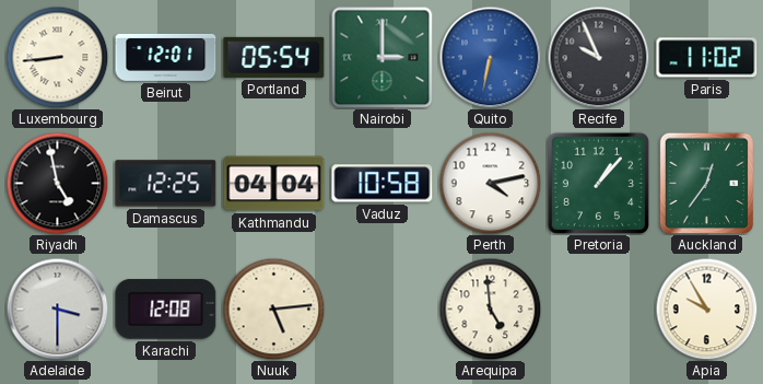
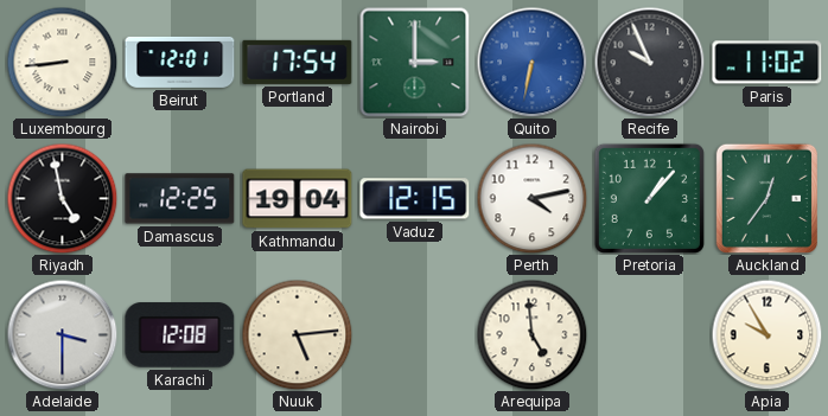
Portland: 05:54 -> 17:54
Kathmandu: 04:04 -> 19:04
Vaduz: 10:58 -> 12:15
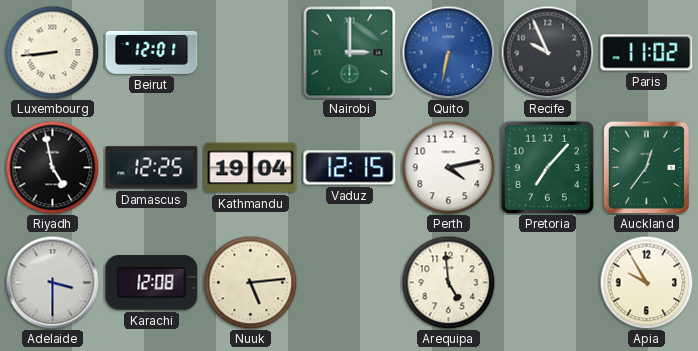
Portland: 17:54 -> none
Pretoria: 1:07 -> 7:07
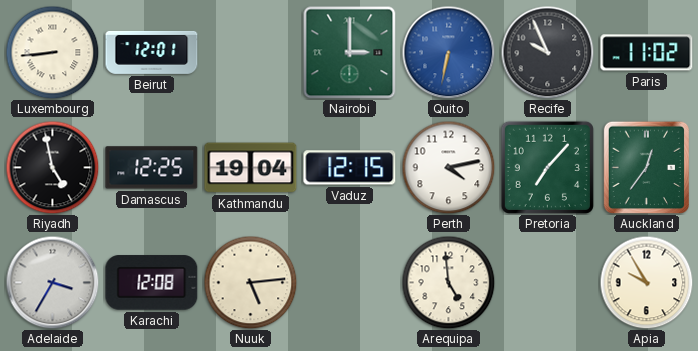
Adelaide: 3:30 -> 3:35
